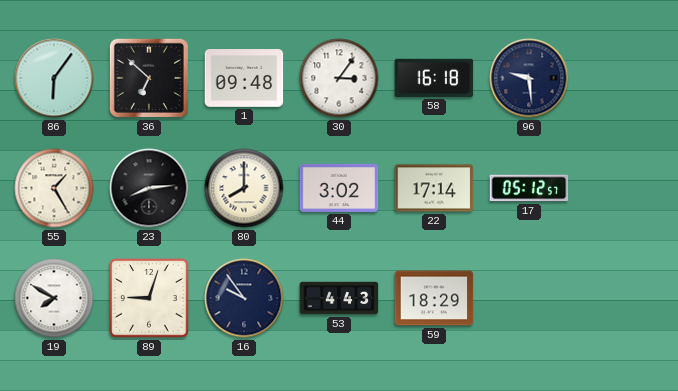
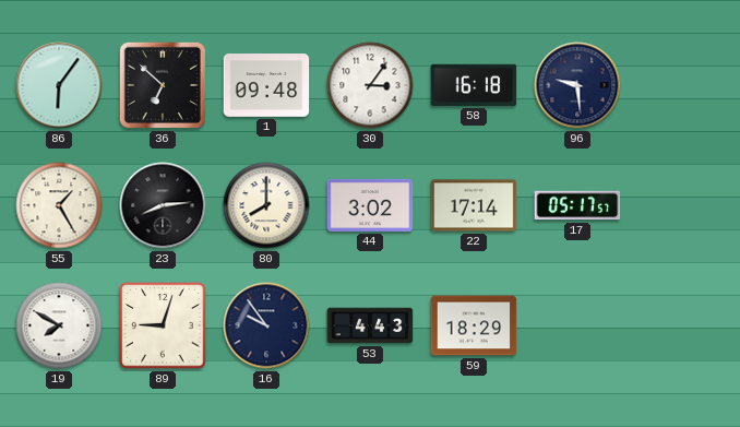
17: 05:12 -> 05:17
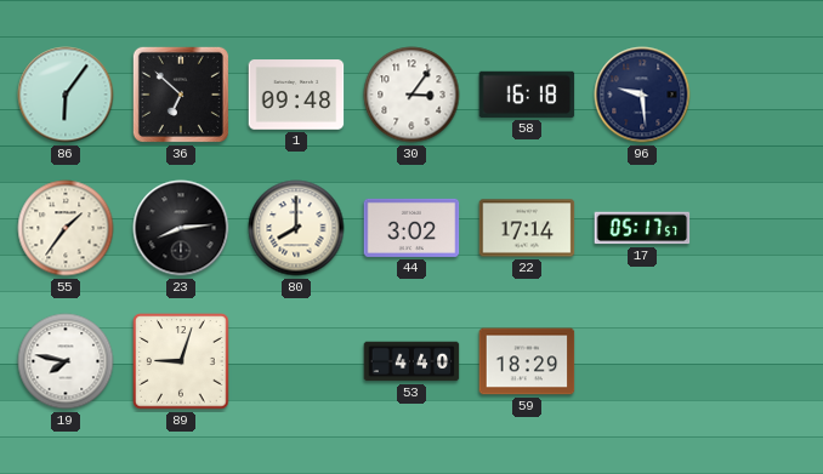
55: 1:25 -> 1:36
19: 7:50 -> 7:47
16: 9:54 -> none
53: 4:43 -> 4:40
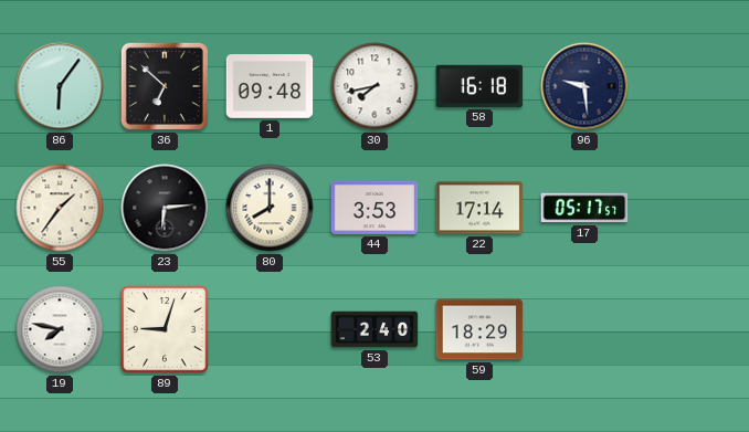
30: 3:06 -> 7:43
23: 8:14 -> 6:14
44: 3:02 -> 3:53
53: 4:40 -> 2:40
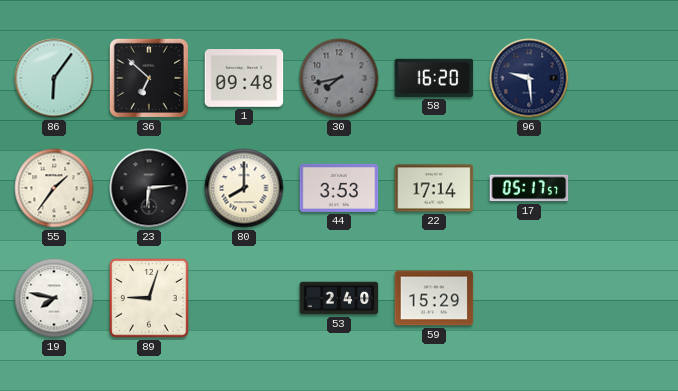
30 dial: white -> grey
58: 16:18 -> 16:20
59: 18:29 -> 15:29
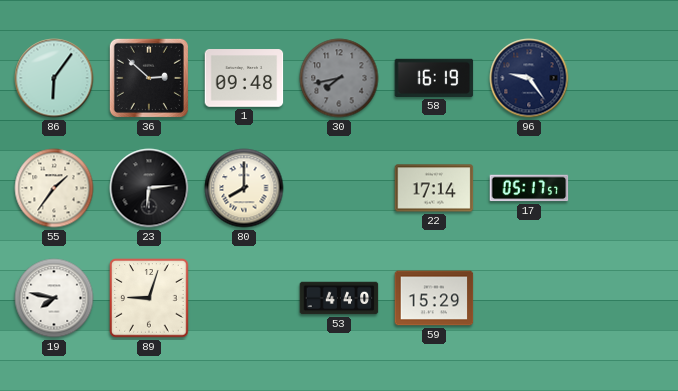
36: 6:52 -> 2:52
58: 16:20 -> 16:19
96: 9:29 -> 9:24
44: 3:53 -> none
53: 2:40 -> 4:40
